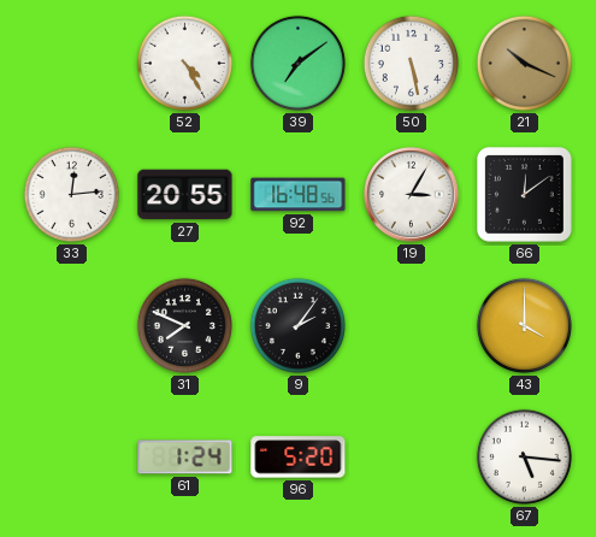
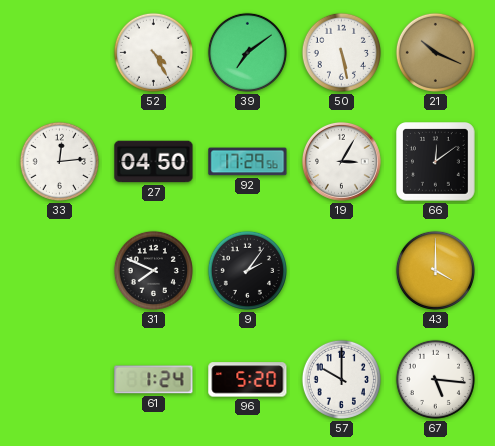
27: 20:55 -> 04:50
92: 16:48 -> 17:29
57: none -> 10:00
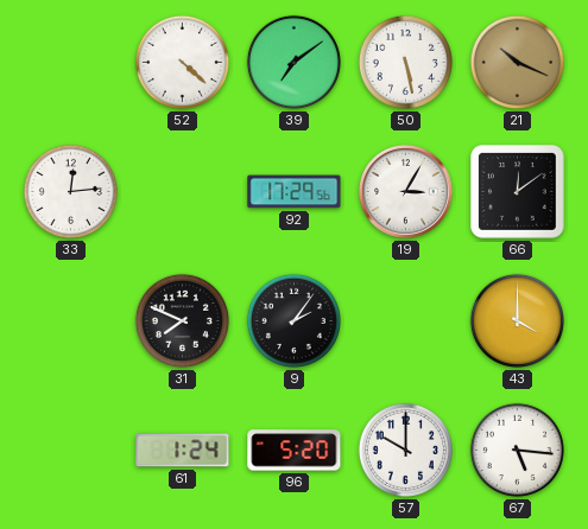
52: 4:25 -> 4:22
27: 04:50 -> none
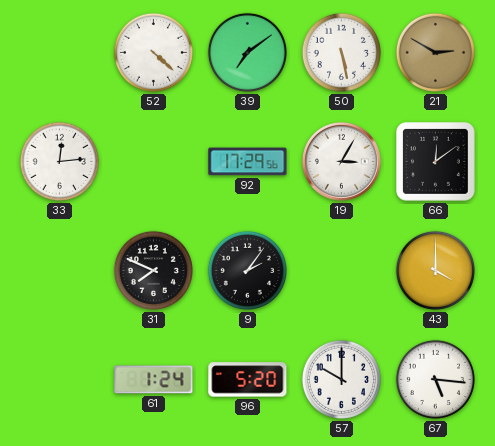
21: 10:19 -> 2:50
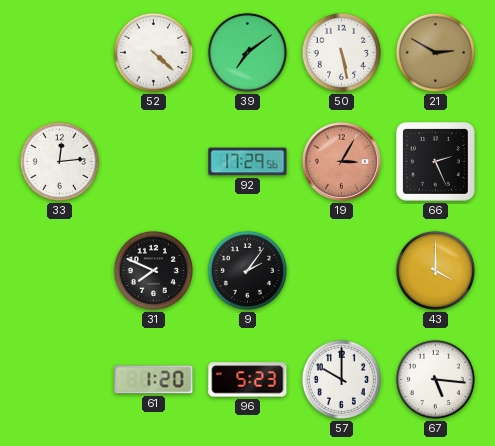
19 dial: white -> salmon
66: 12:09 -> 2:26
61: 1:24 -> 1:20
96: 5:20 -> 5:23
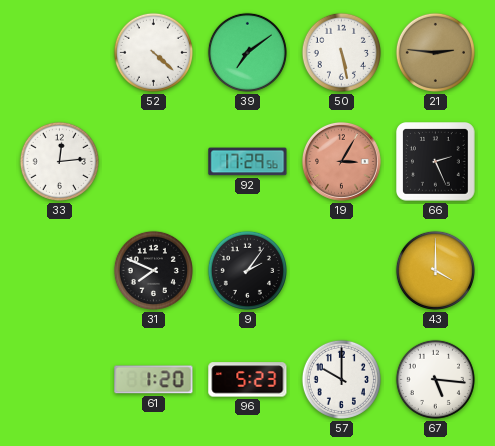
21: 2:50 -> 2:46
